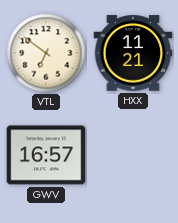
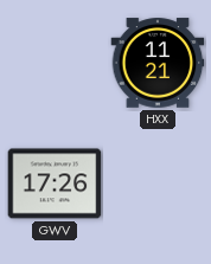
VTL: 6:51 -> none
GWV: 16:57 -> 17:26
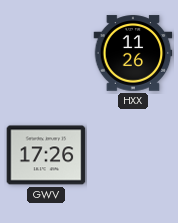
HXX: 11:21 -> 11:26
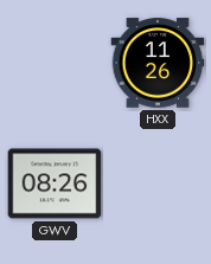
GWV: 17:26 -> 08:26
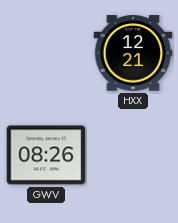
HXX: 11:26 -> 12:21
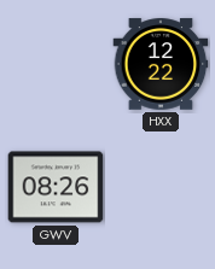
HXX: 12:21 -> 12:22
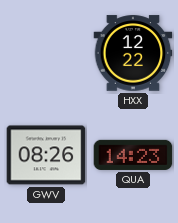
QUA: none -> 14:23
